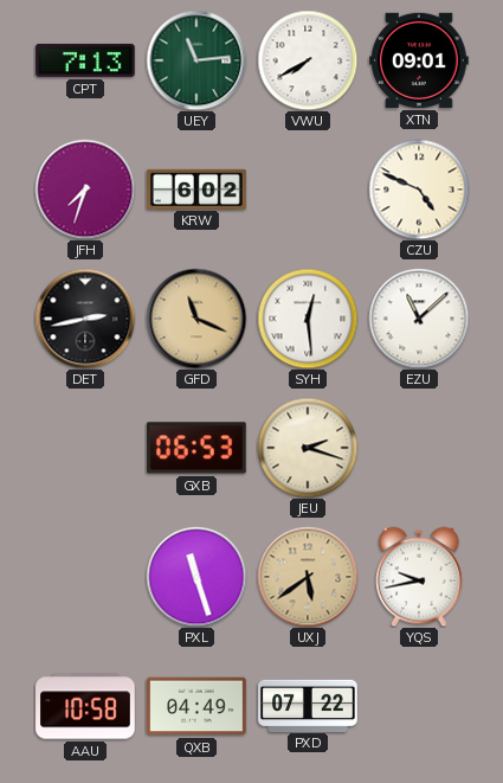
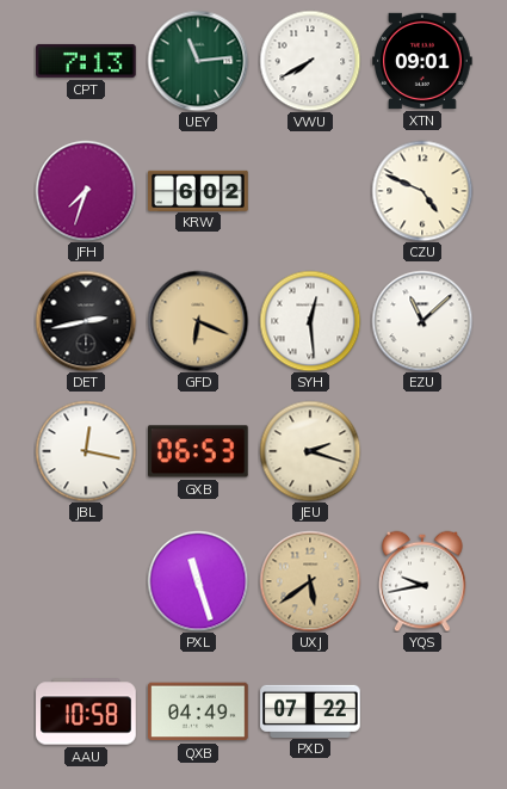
GFD: 11:19 -> 6:19
JBL: none -> 12:17
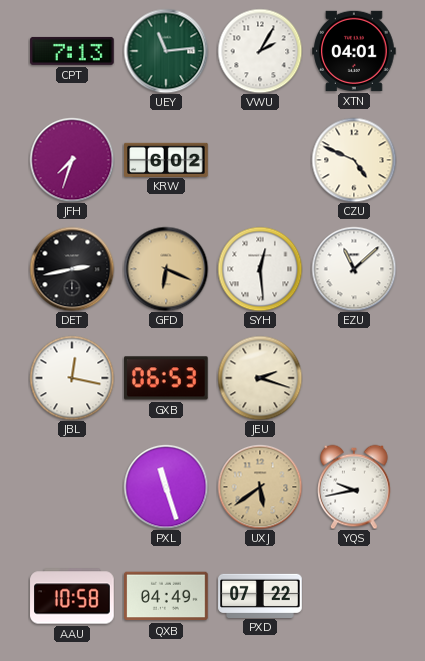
VWU: 7:40 -> 2:05
XTN: 09:01 -> 04:01
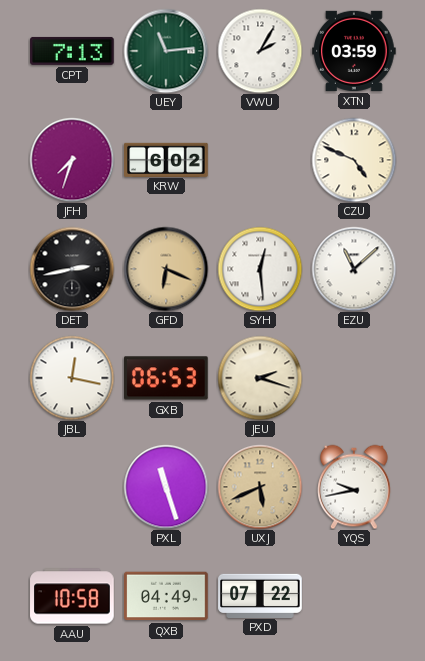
XTN: 04:01 -> 03:59
UXJ: 5:39 -> 5:41
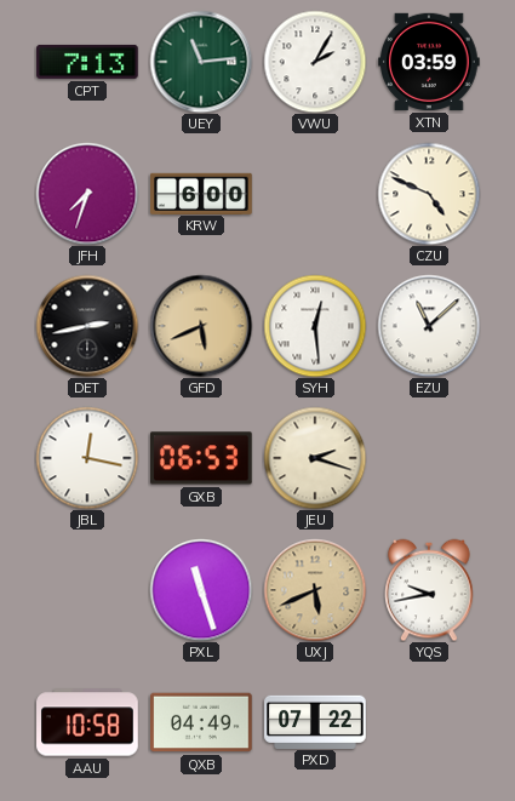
KRW: 6:02 -> 6:00
GFD: 6:19 -> 5:41
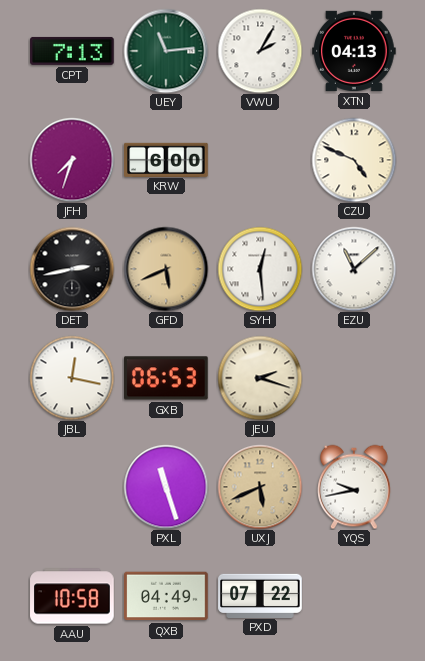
XTN: 03:59 -> 04:13
